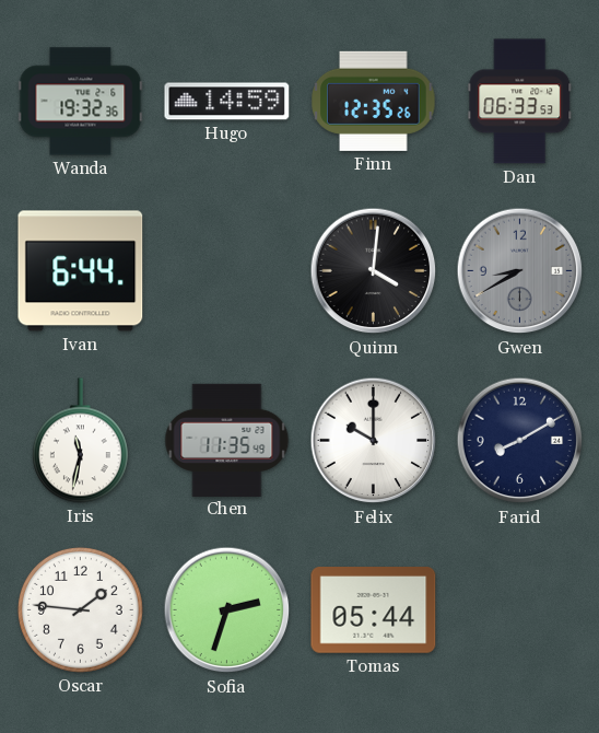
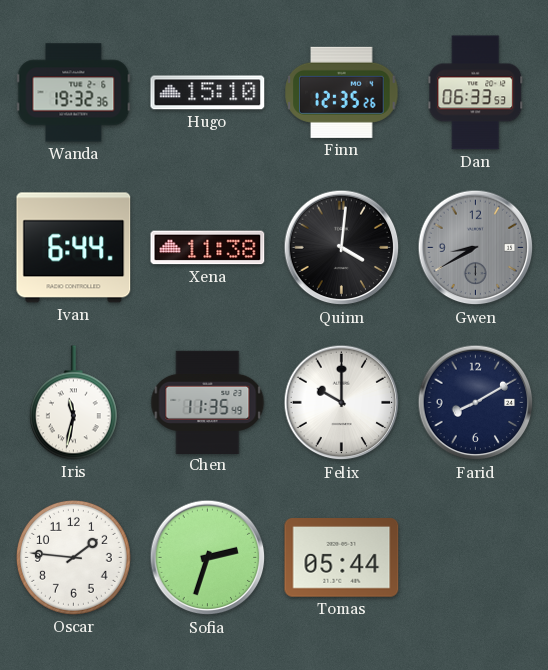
Hugo: 14:59 -> 15:10
Xena: none -> 11:38
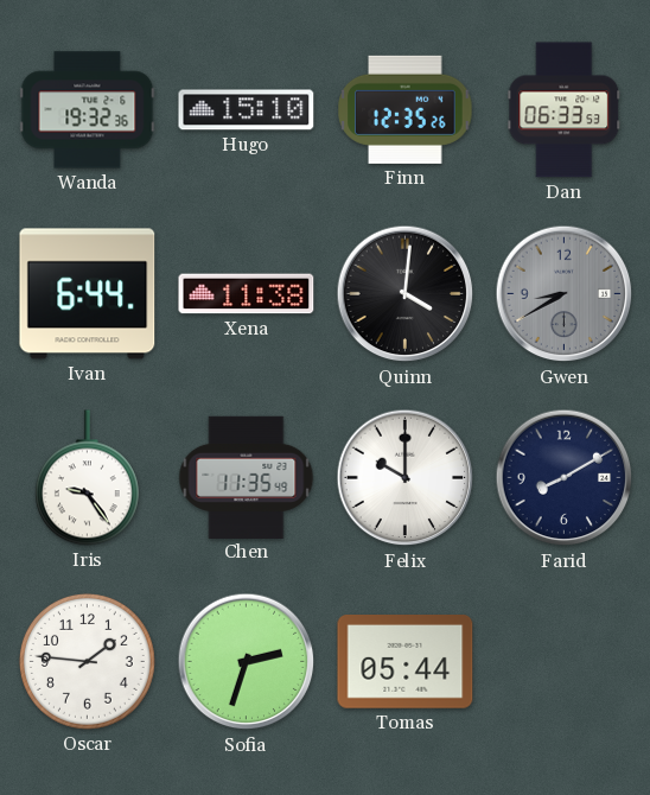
Iris: 11:32 -> 9:24
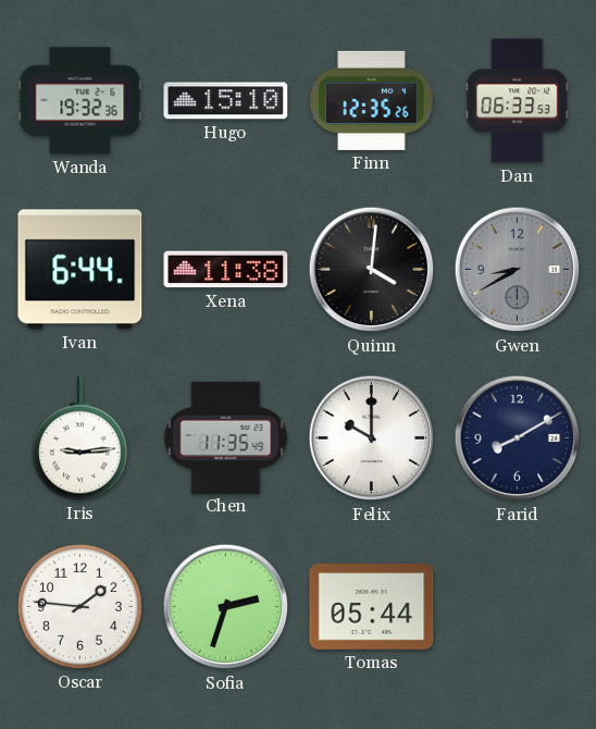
Iris: 9:24 -> 9:14
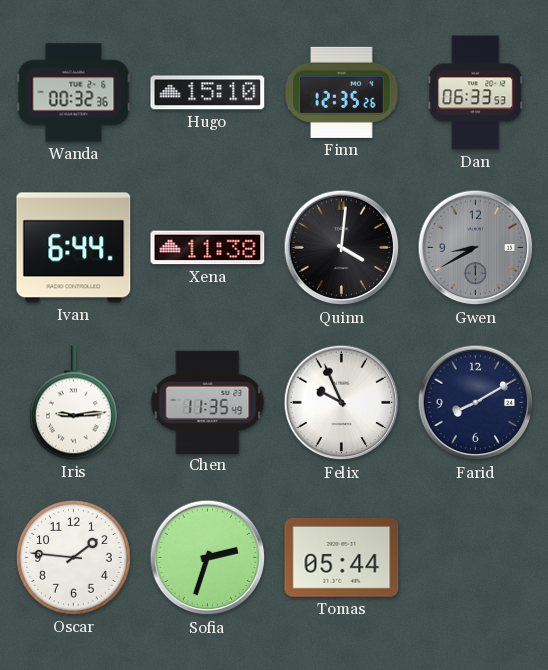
Wanda: 19:32 -> 00:32
Felix: 10:00 -> 9:56
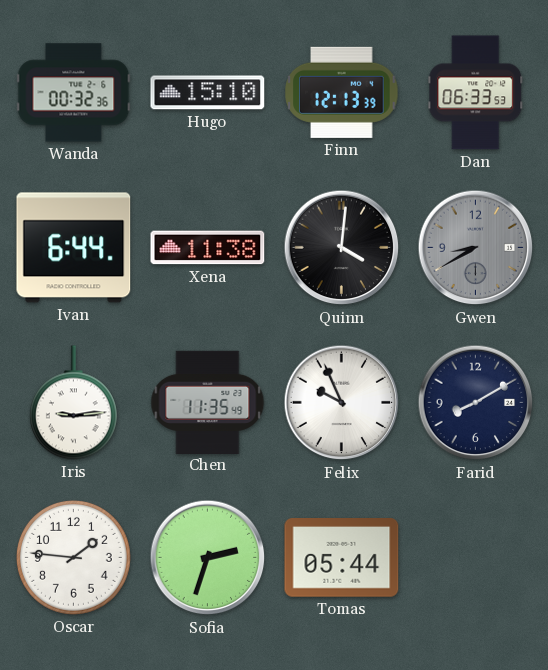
Finn: 12:35 -> 12:13
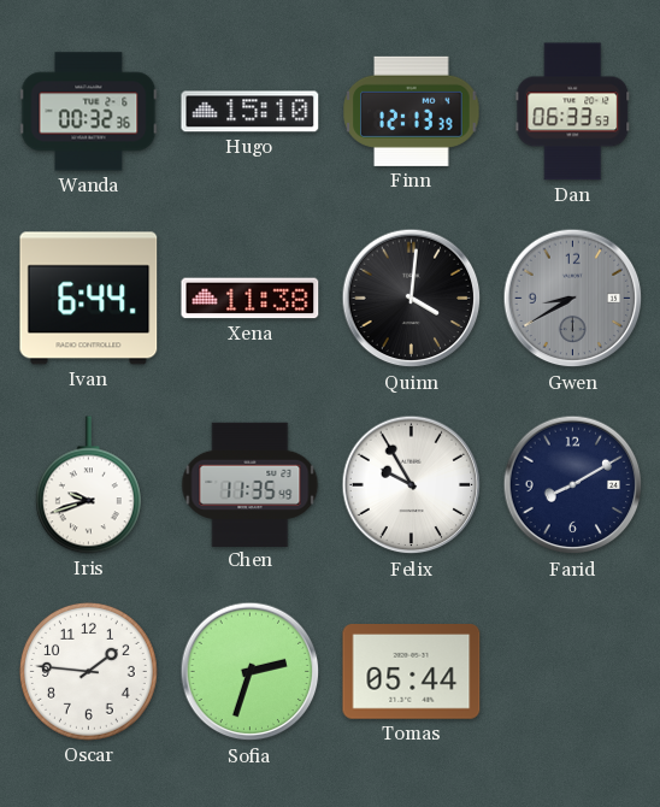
Iris: 9:14 -> 9:42
Felix: 9:56 -> 9:55
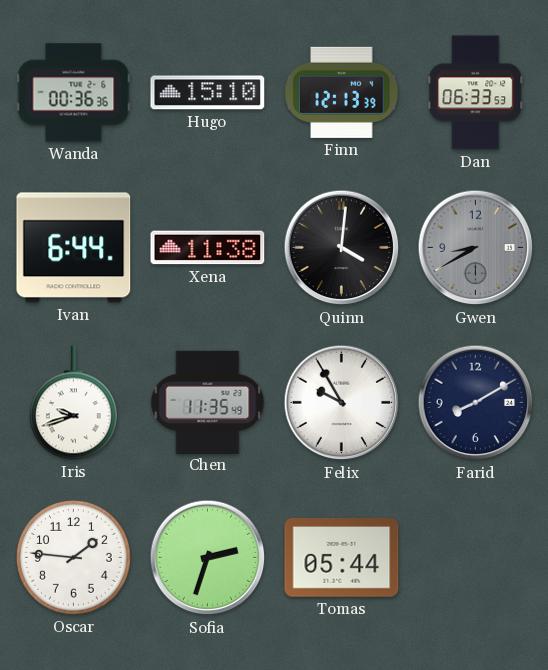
Wanda: 00:32 -> 00:36
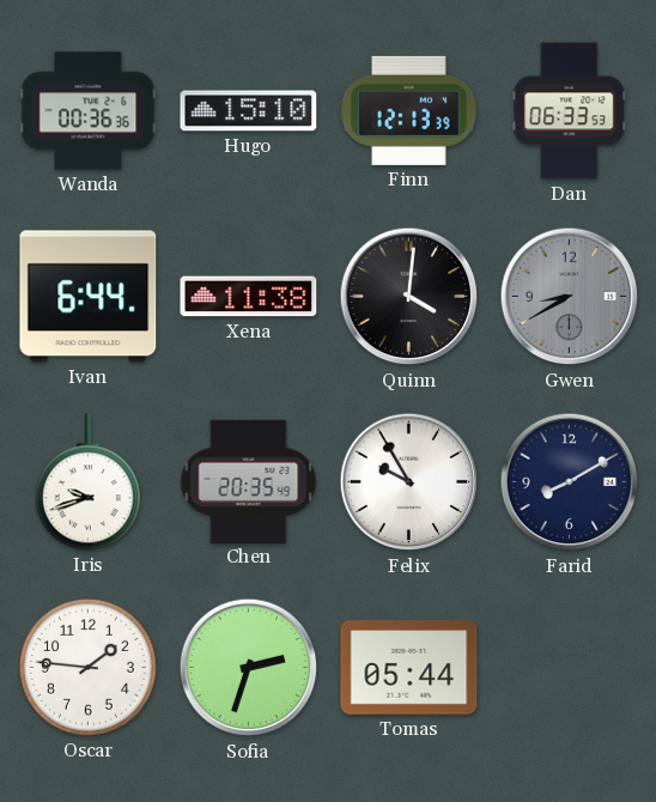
Chen: 11:35 -> 20:35
